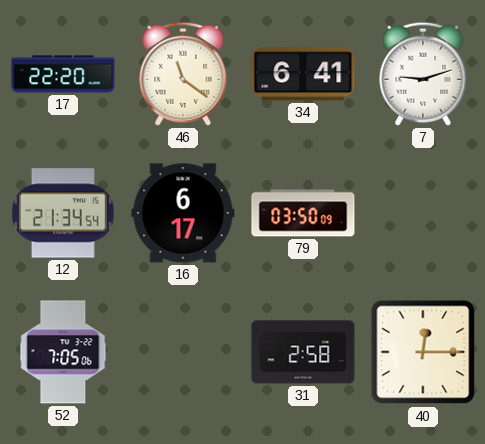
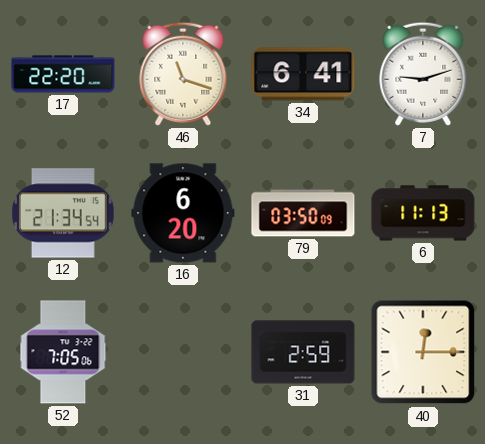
46: 11:21 -> 11:18
16: 6:17 -> 6:20
6: none -> 11:13
31: 2:58 -> 2:59
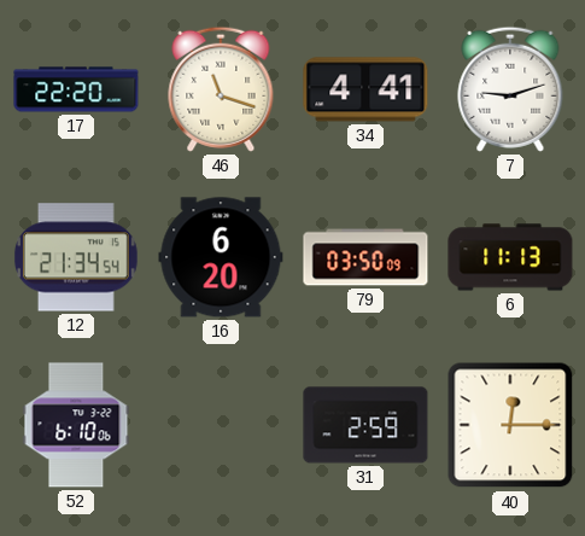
34: 6:41 -> 4:41
52: 7:05 -> 6:10
